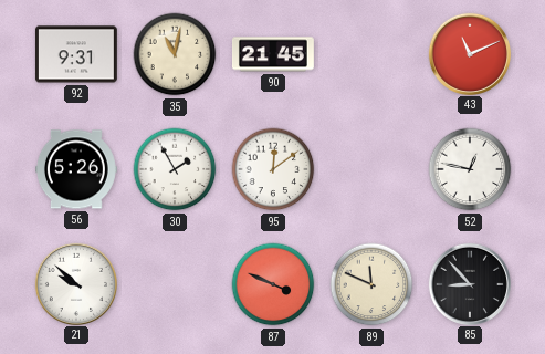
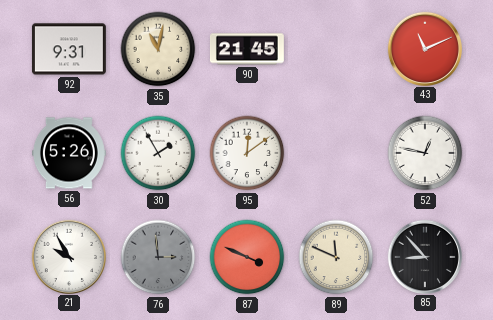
21: 9:52 -> 9:55
76: none -> 2:59
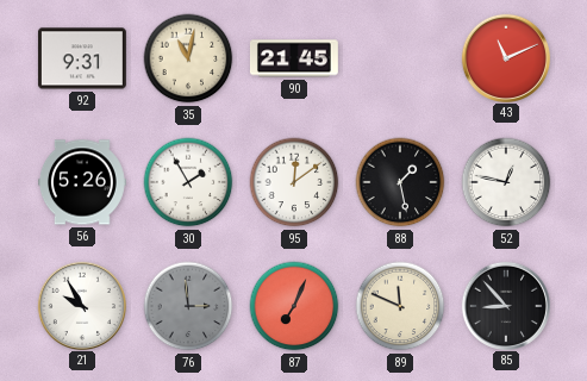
88: none -> 1:28
87: 3:49 -> 7:04
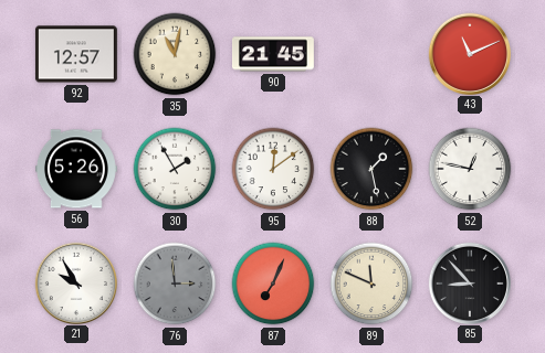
92: 9:31 -> 12:57
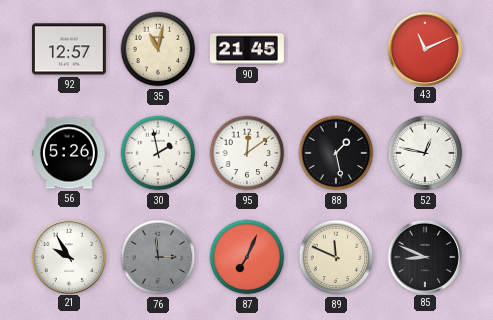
30: 1:55 -> 1:58
85: 8:53 -> 8:49
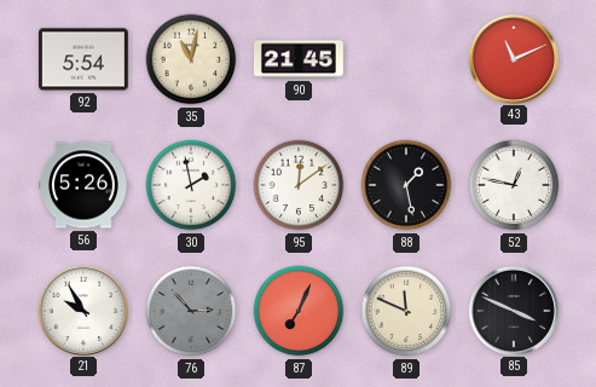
92: 12:57 -> 5:54
76: 2:59 -> 2:53
85: 8:49 -> 3:49
